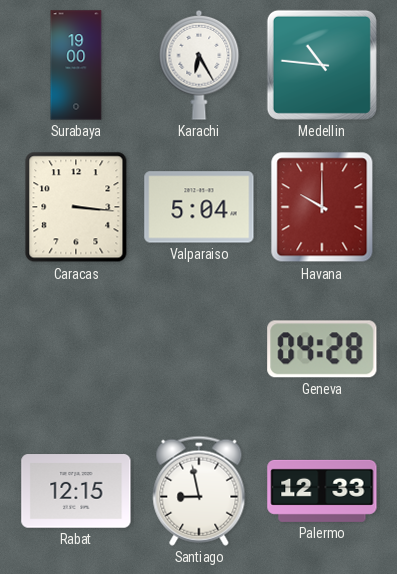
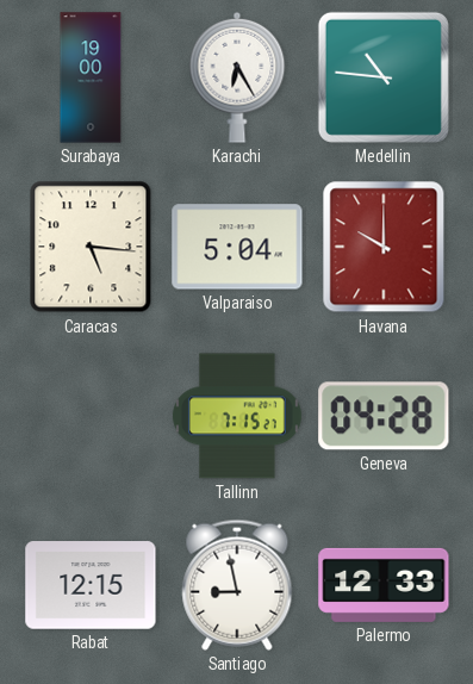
Caracas: 3:16 -> 5:16
Tallinn: none -> 7:15
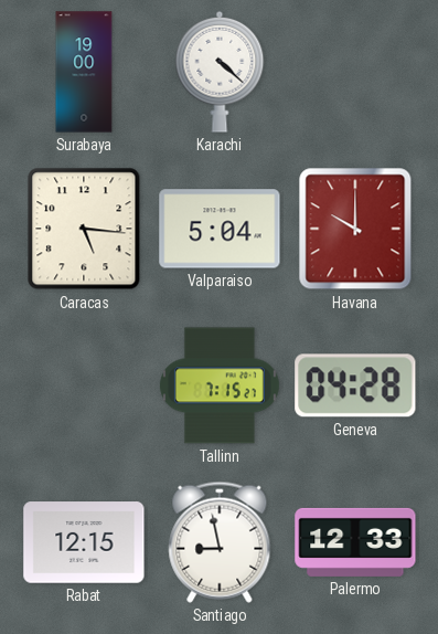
Karachi: 6:25 -> 4:22
Medellin: 10:46 -> none
